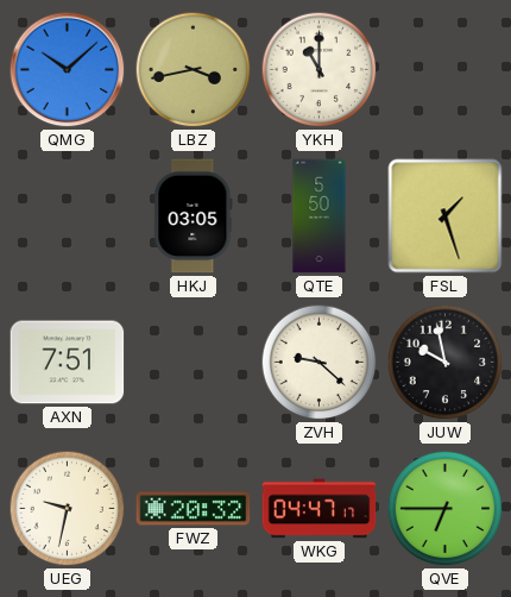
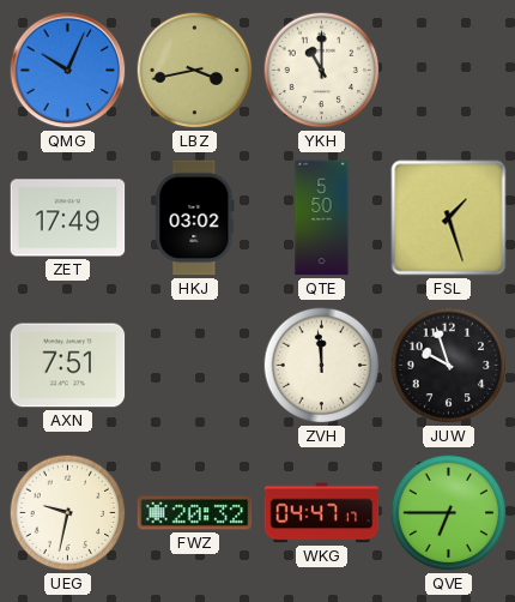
QMG: 10:08 -> 10:04
ZET: none -> 17:49
HKJ: 03:05 -> 03:02
ZVH: 9:22 -> 11:59
JUW: 9:58 -> 9:57
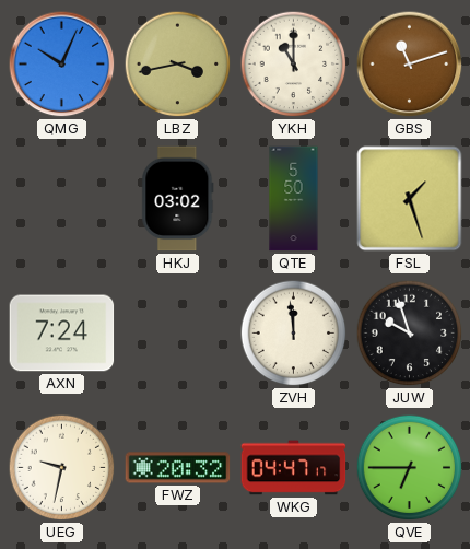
GBS: none -> 11:12
ZET: 17:49 -> none
AXN: 7:51 -> 7:24
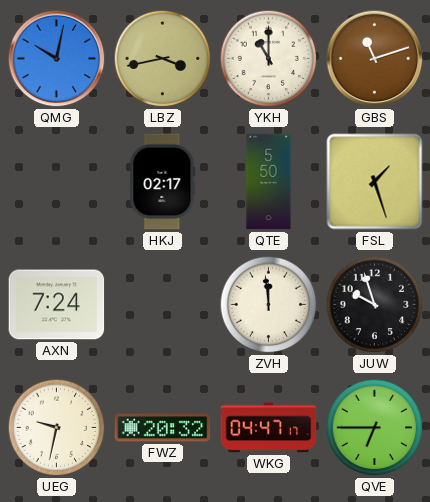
QMG: 10:04 -> 10:02
HKJ: 03:02 -> 02:17
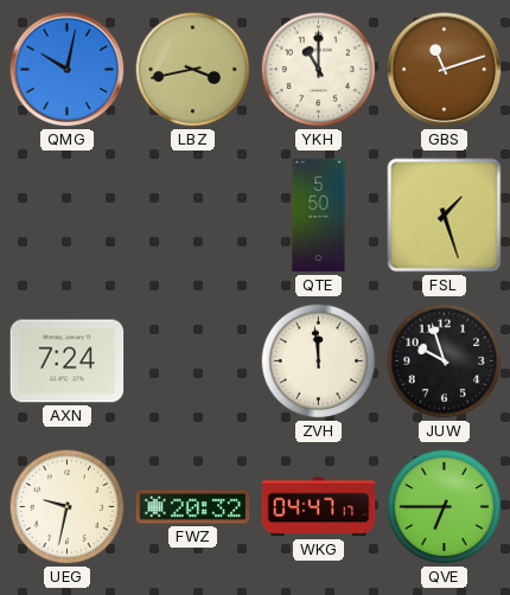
HKJ: 02:17 -> none
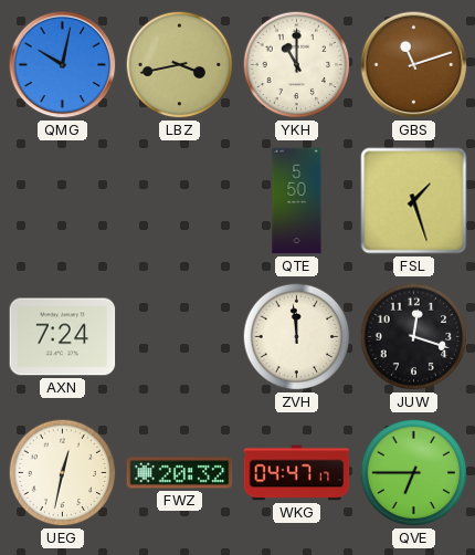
JUW: 9:57 -> 12:18
UEG: 9:32 -> 12:32
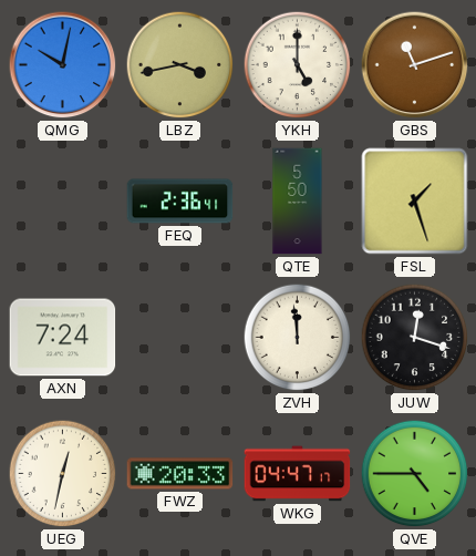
YKH: 11:00 -> 5:00
FEQ: none -> 2:36
FWZ: 20:32 -> 20:33
QVE: 6:45 -> 4:45
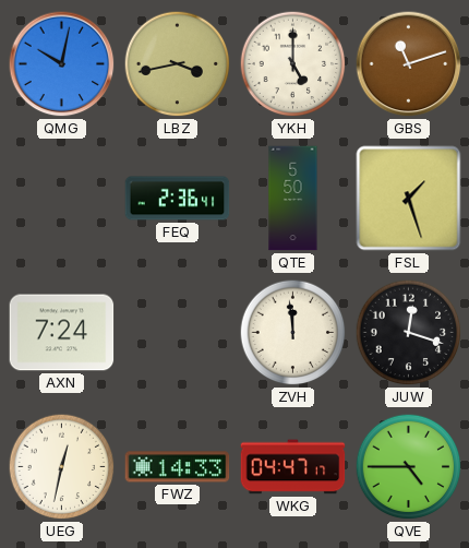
FWZ: 20:33 -> 14:33
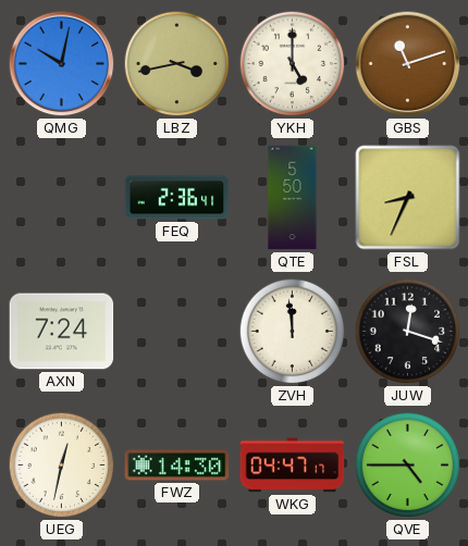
FSL: 1:27 -> 8:34
FWZ: 14:33 -> 14:30
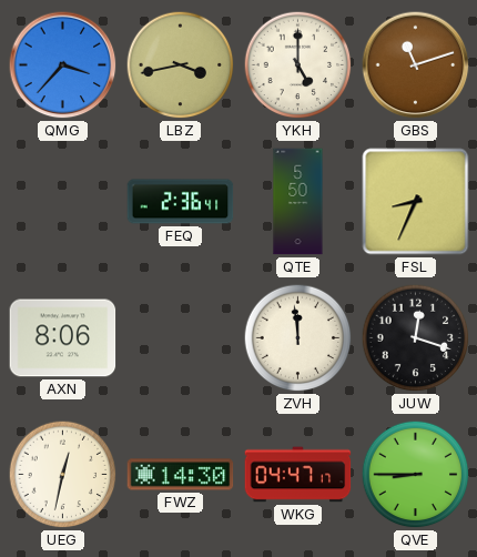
QMG: 10:02 -> 3:37
AXN: 7:24 -> 8:06
QVE: 4:45 -> 8:45
